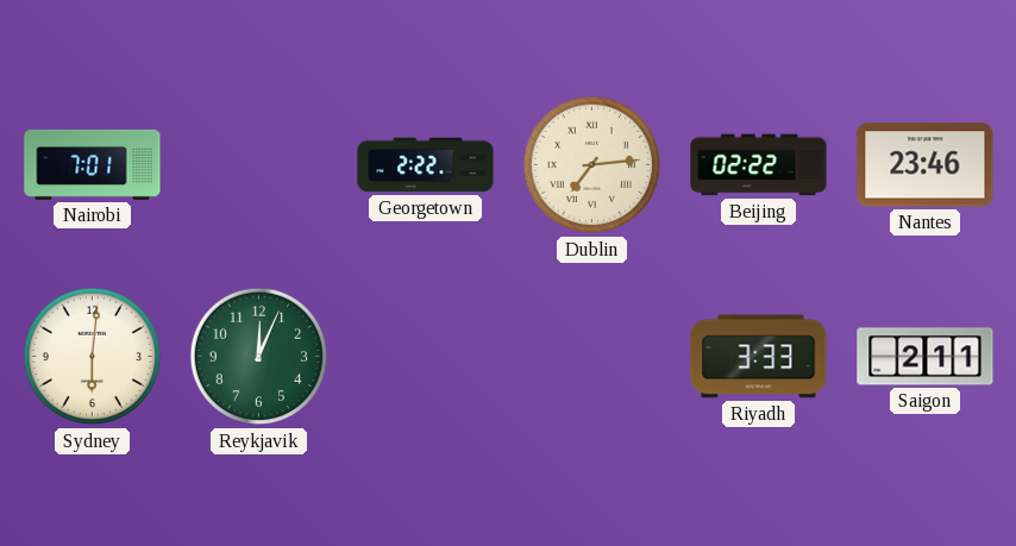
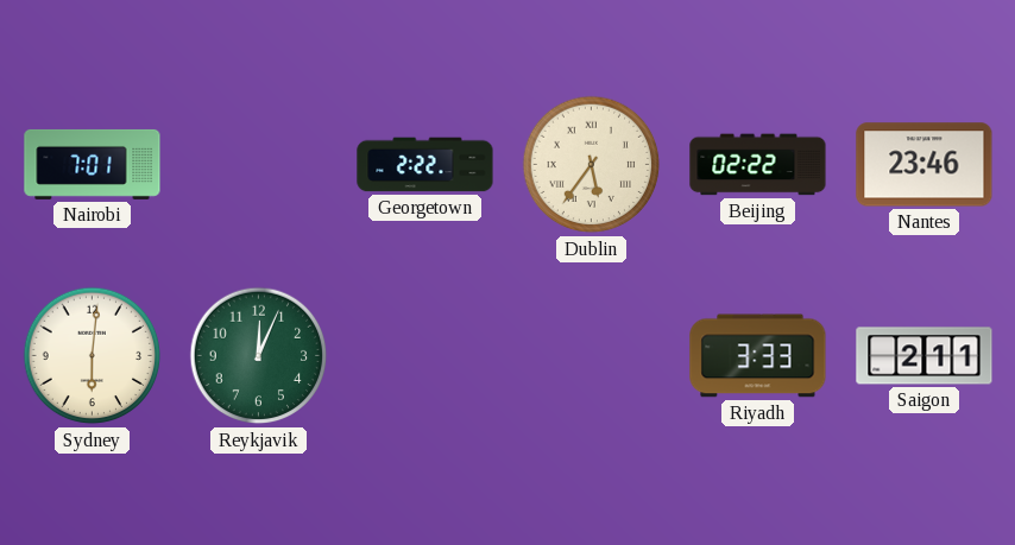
Dublin: 7:14 -> 5:36
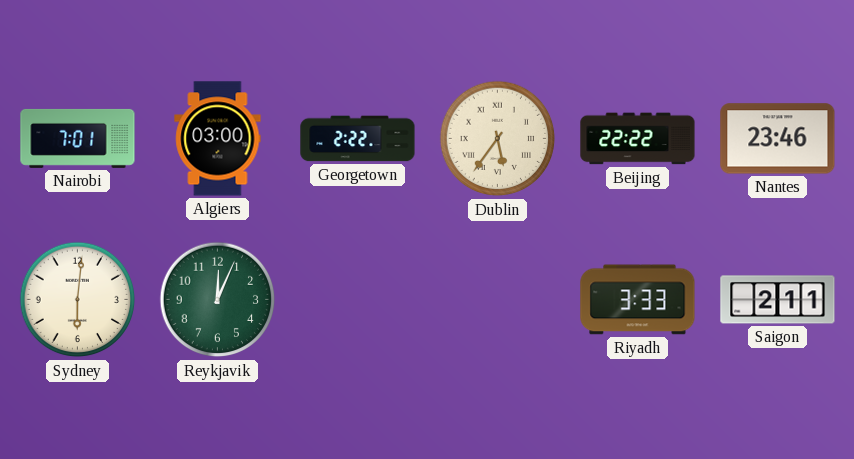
Algiers: none -> 03:00
Beijing: 02:22 -> 22:22
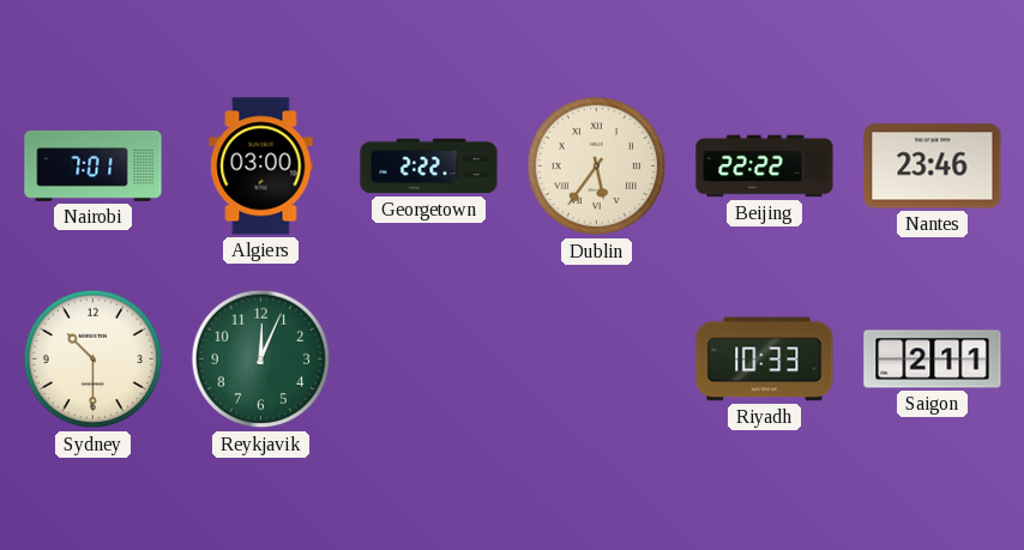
Sydney: 6:01 -> 10:30
Riyadh: 3:33 -> 10:33
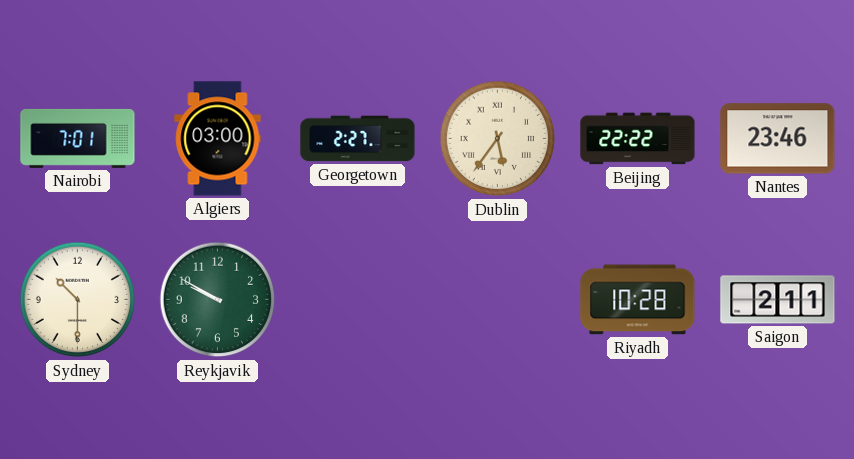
Georgetown: 2:22 -> 2:27
Reykjavik: 12:04 -> 9:50
Riyadh: 10:33 -> 10:28
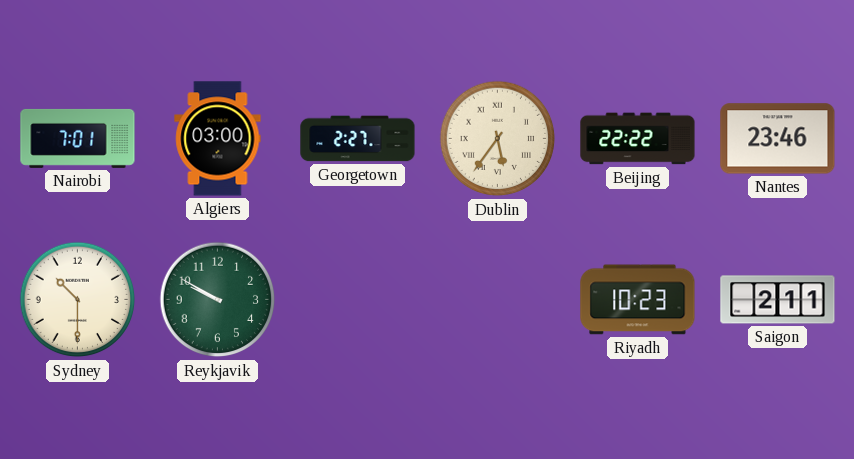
Riyadh: 10:28 -> 10:23
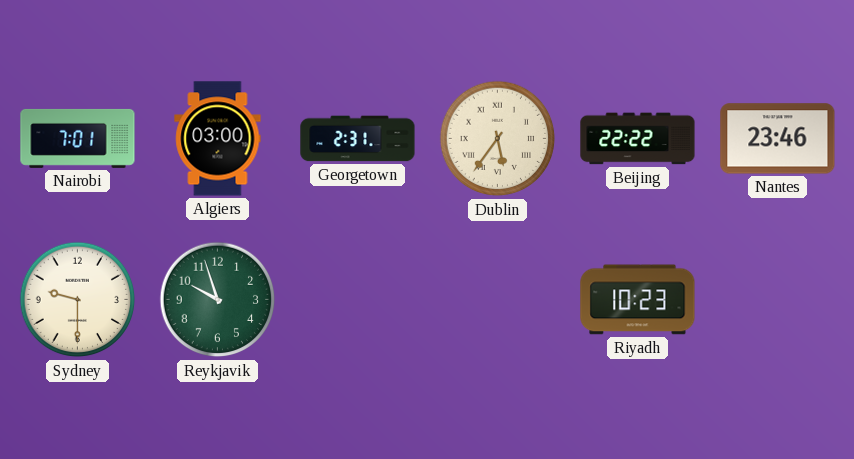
Georgetown: 2:27 -> 2:31
Sydney: 10:30 -> 9:30
Reykjavik: 9:50 -> 9:57
Saigon: 2:11 -> none
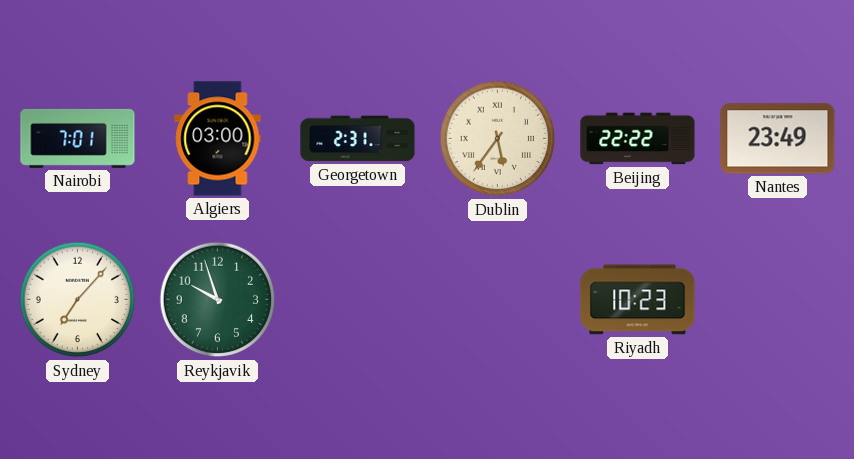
Nantes: 23:46 -> 23:49
Sydney: 9:30 -> 7:07
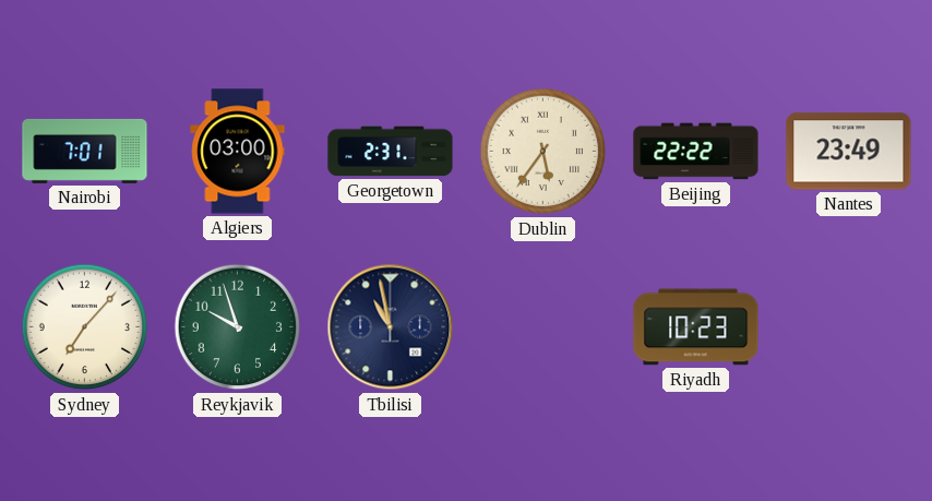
Tbilisi: none -> 10:58
